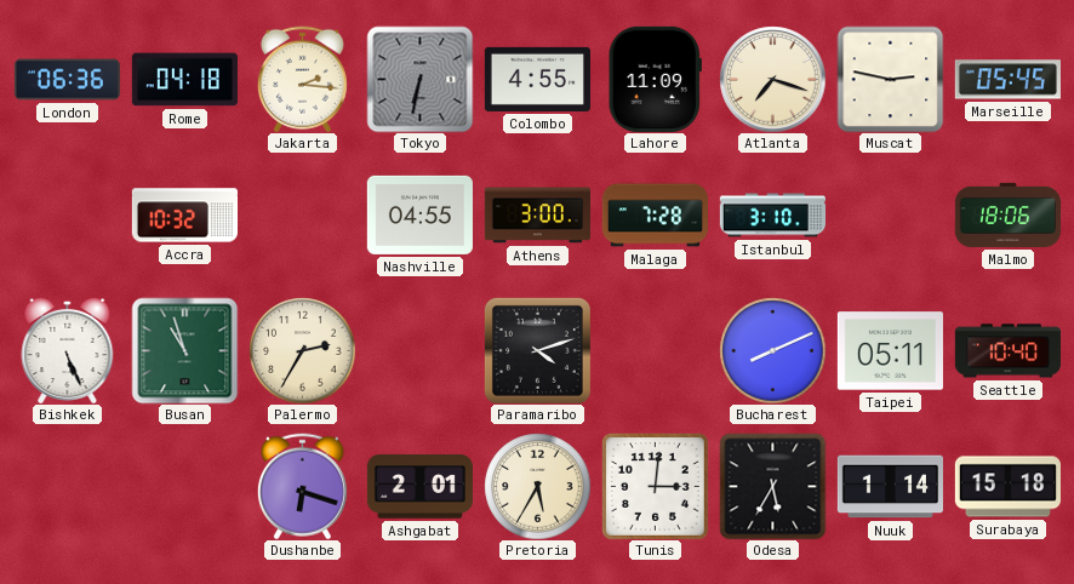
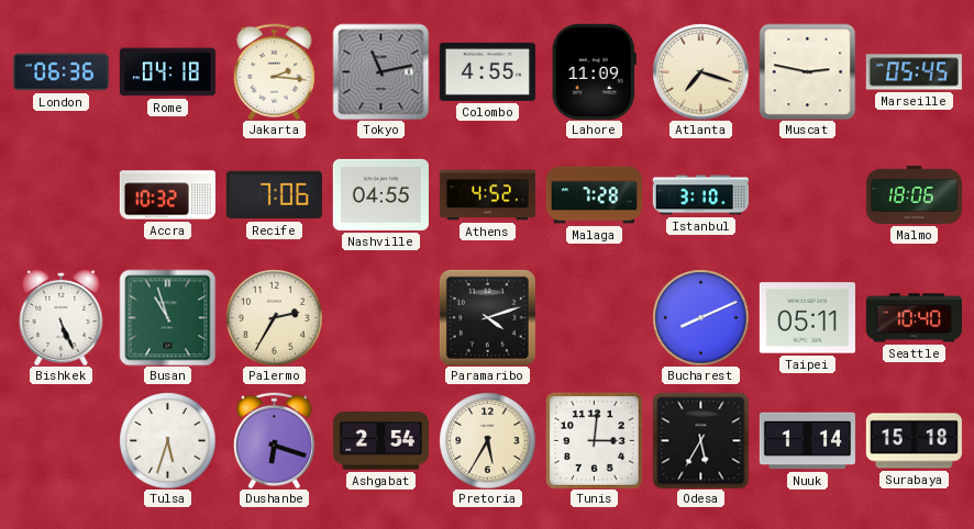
Tokyo: 6:32 -> 11:13
Recife: none -> 7:06
Athens: 3:00 -> 4:52
Tulsa: none -> 5:33
Ashgabat: 2:01 -> 2:54
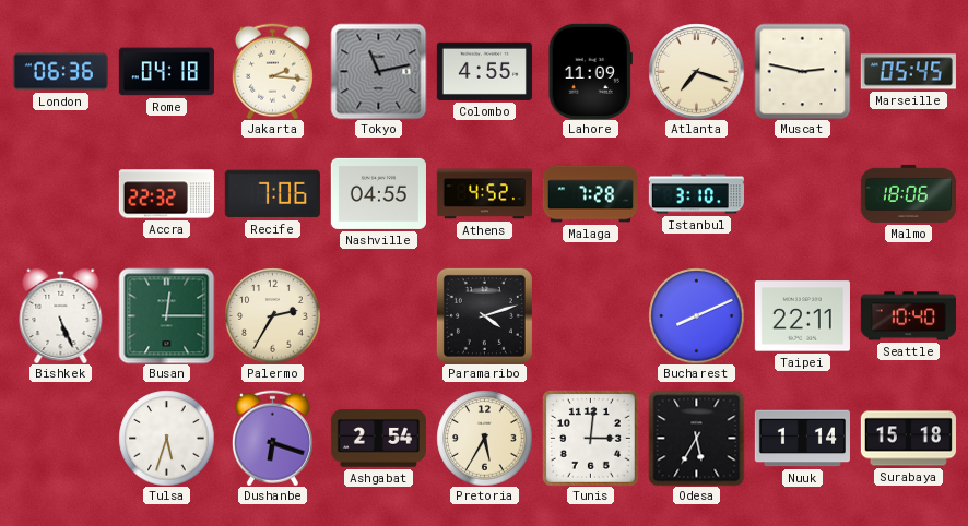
Accra: 10:32 -> 22:32
Busan: 10:57 -> 12:15
Taipei: 05:11 -> 22:11
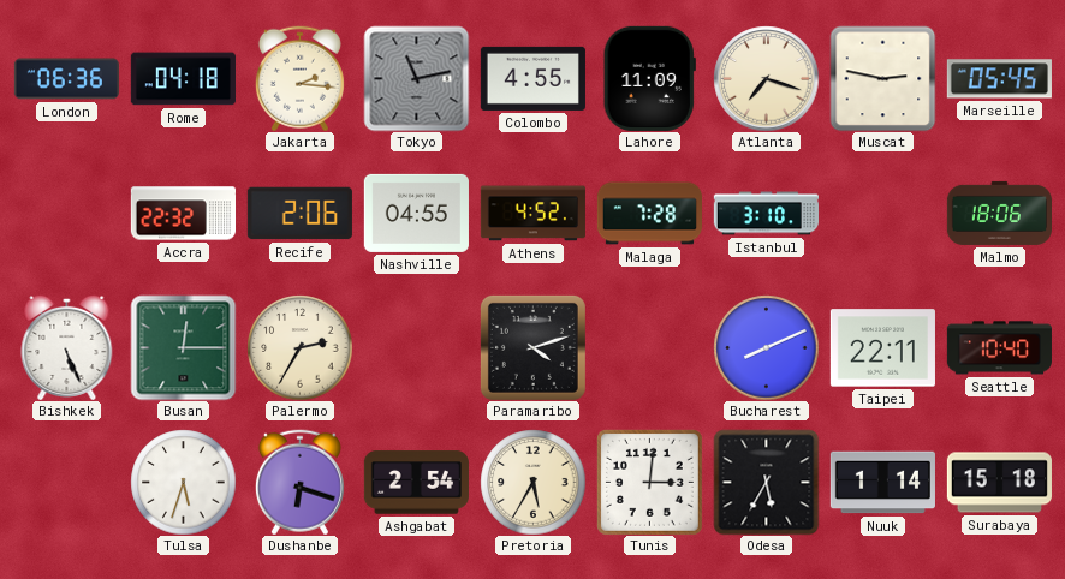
Recife: 7:06 -> 2:06
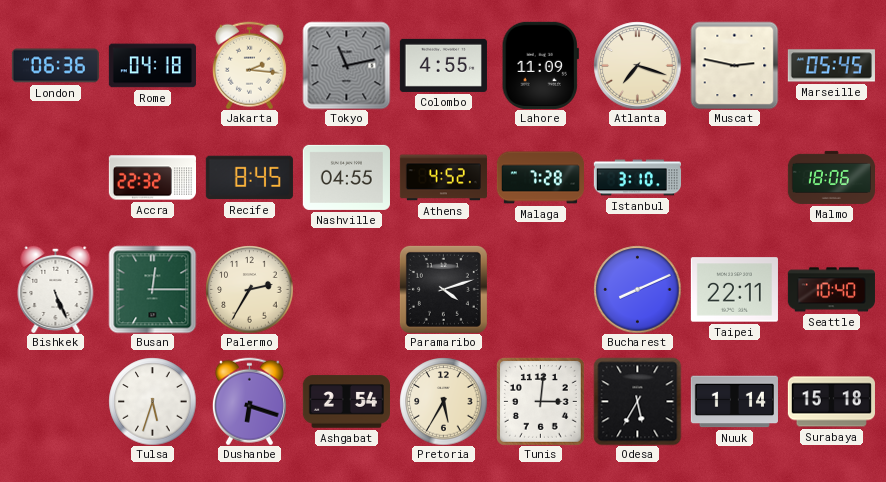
Recife: 2:06 -> 8:45
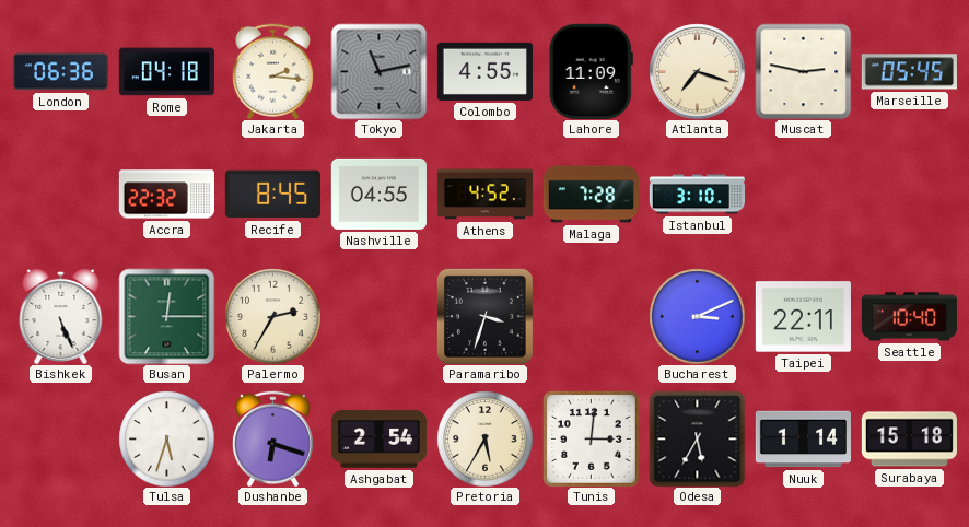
Malmo: 18:06 -> none
Paramaribo: 4:12 -> 3:33
Bucharest: 8:11 -> 3:11
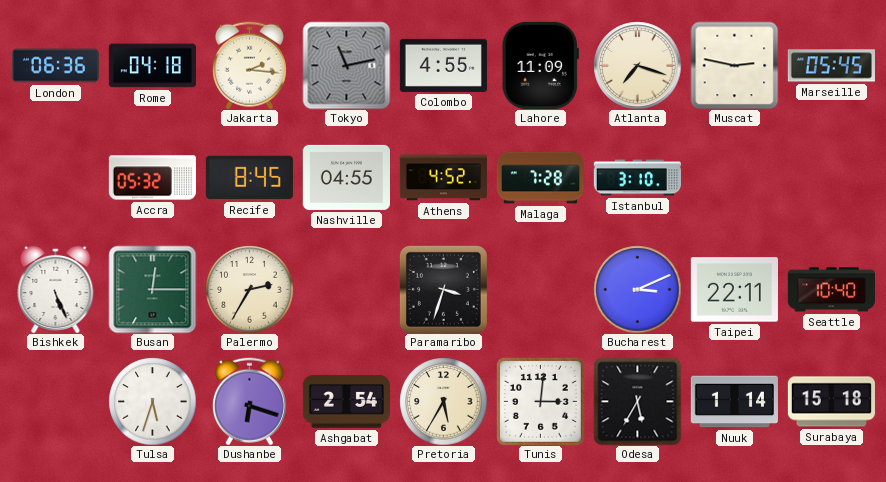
Accra: 22:32 -> 05:32
